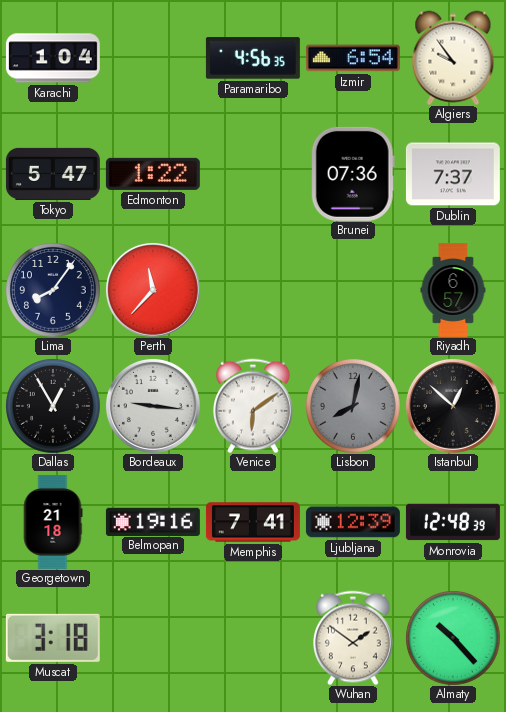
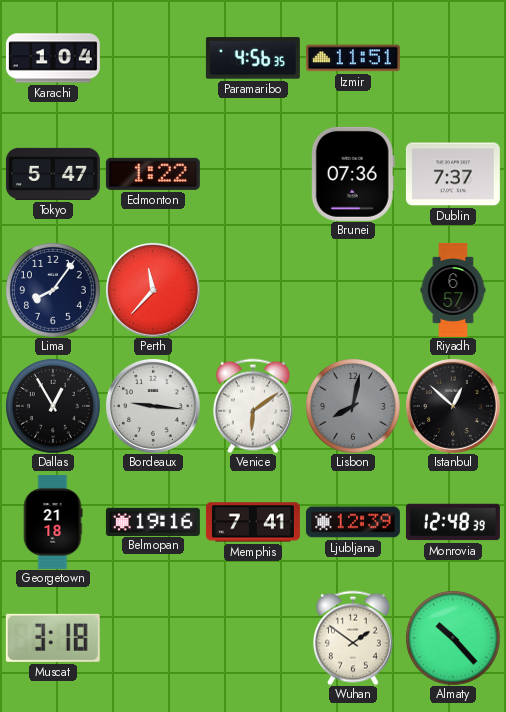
Izmir: 6:54 -> 11:51
Algiers: 9:54 -> none
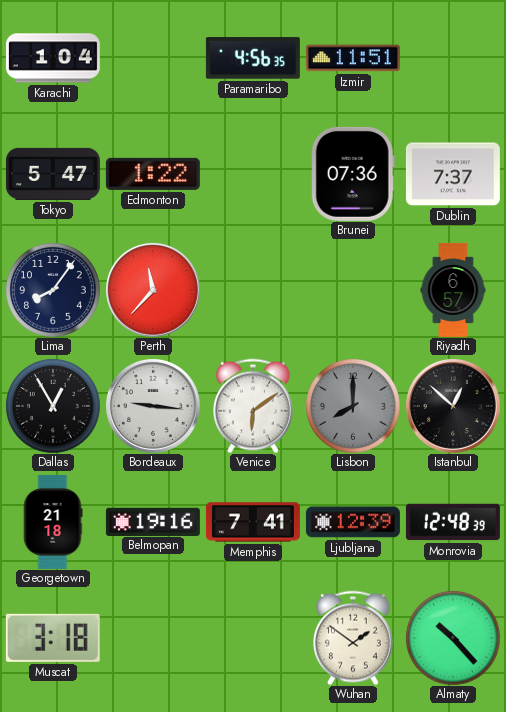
Lisbon: 8:02 -> 8:00
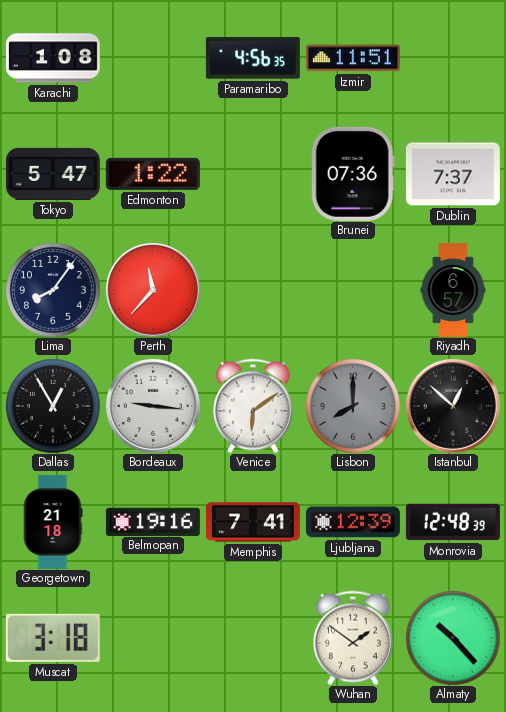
Karachi: 1:04 -> 1:08
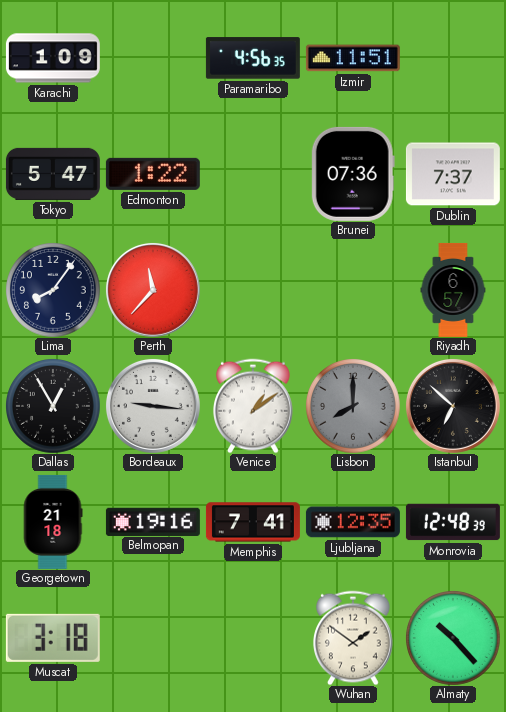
Karachi: 1:08 -> 1:09
Venice: 6:09 -> 1:09
Istanbul: 12:52 -> 6:52
Ljubljana: 12:39 -> 12:35
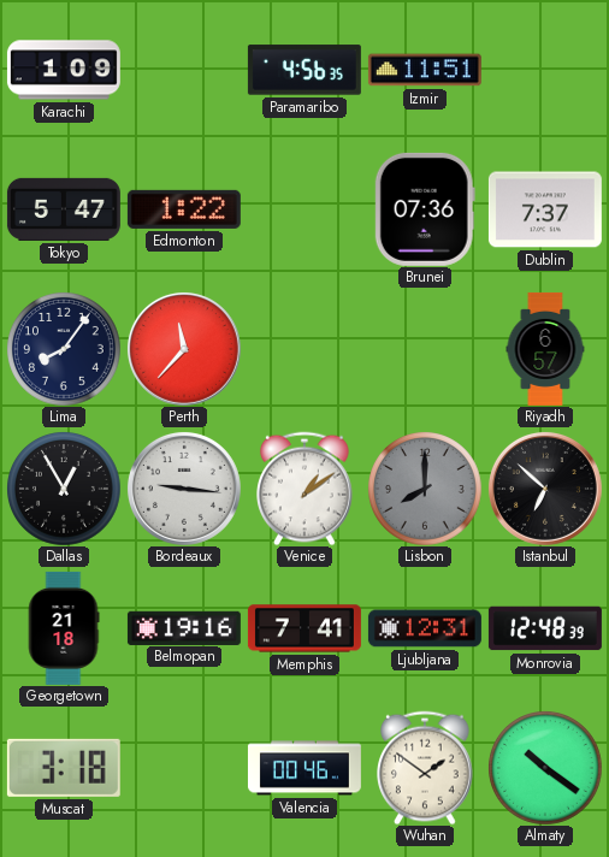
Ljubljana: 12:35 -> 12:31
Valencia: none -> 00:46
Almaty: 10:23 -> 10:21
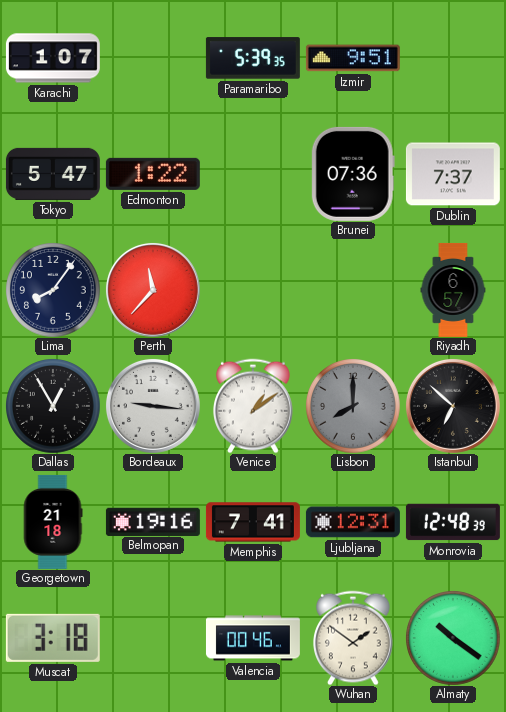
Karachi: 1:09 -> 1:07
Paramaribo: 4:56 -> 5:39
Izmir: 11:51 -> 9:51
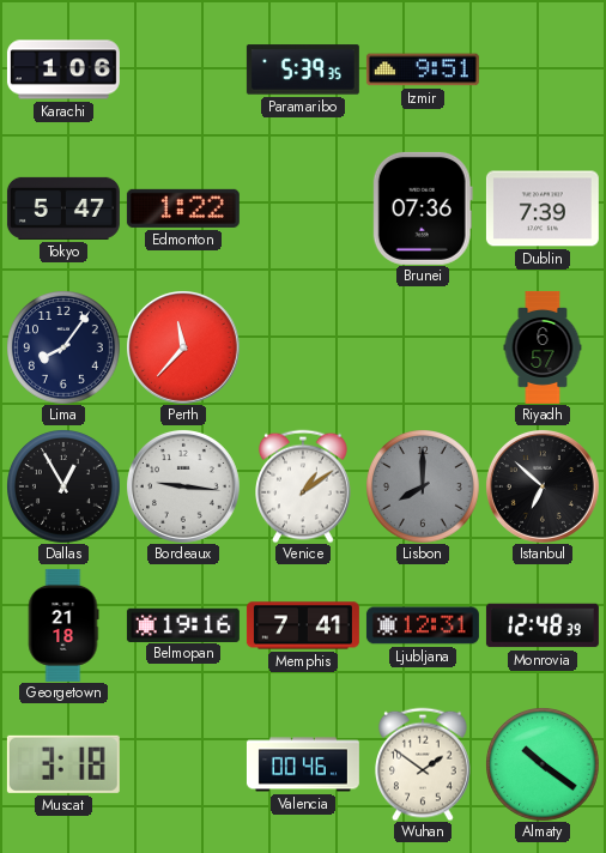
Karachi: 1:07 -> 1:06
Dublin: 7:37 -> 7:39
